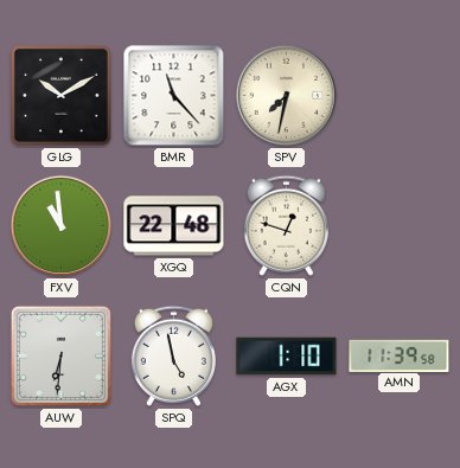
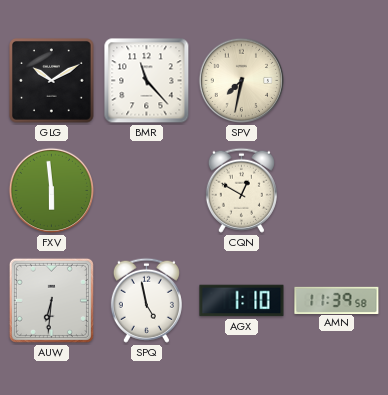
FXV: 10:59 -> 5:59
XGQ: 22:48 -> none
CQN: 12:48 -> 12:50
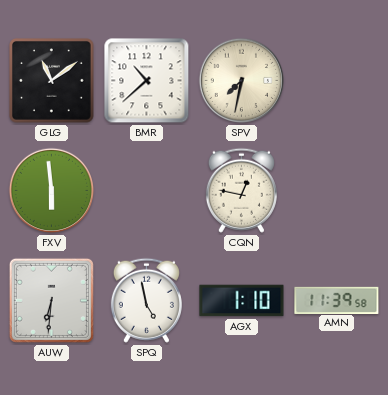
GLG: 10:10 -> 11:09
BMR: 11:23 -> 10:38
CQN: 12:50 -> 12:47
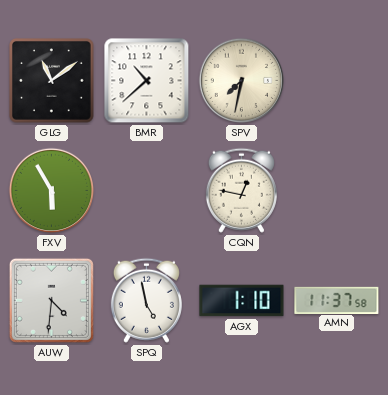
FXV: 5:59 -> 5:55
AUW: 6:31 -> 4:31
AMN: 11:39 -> 11:37
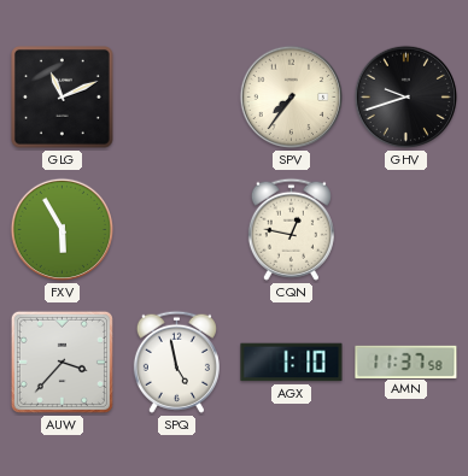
GLG: 11:09 -> 11:11
BMR: 10:38 -> none
SPV: 7:32 -> 7:36
GHV: none -> 9:42
AUW: 4:31 -> 3:37
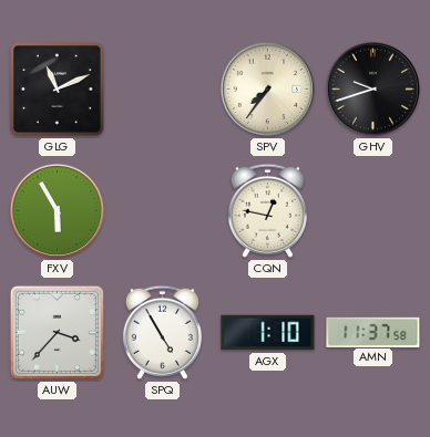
SPQ: 4:58 -> 4:55
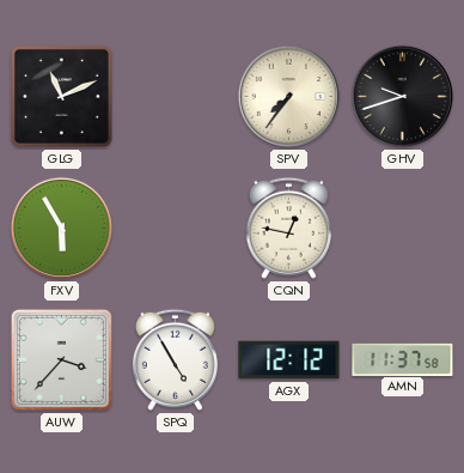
AGX: 1:10 -> 12:12
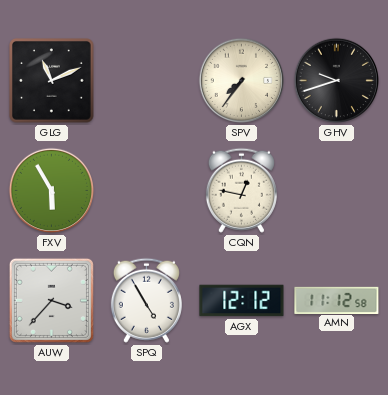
AMN: 11:37 -> 11:12
